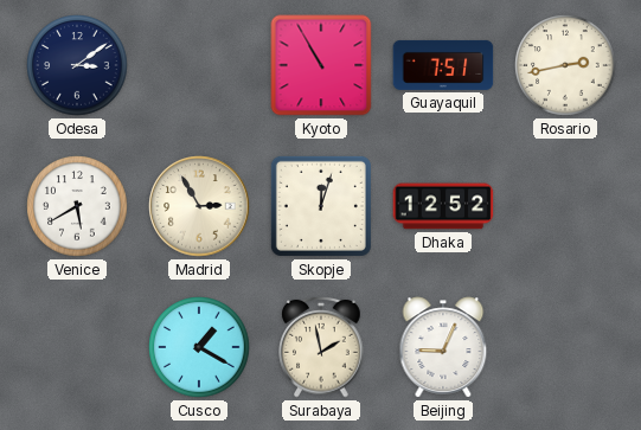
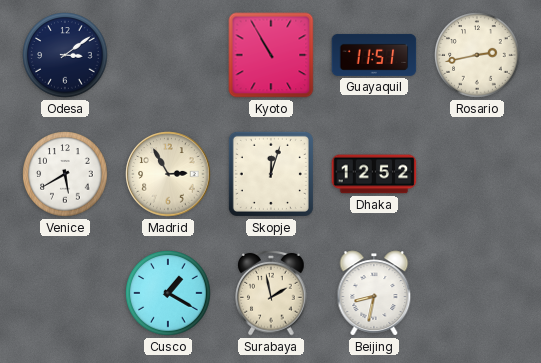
Guayaquil: 7:51 -> 11:51
Beijing: 9:04 -> 8:32
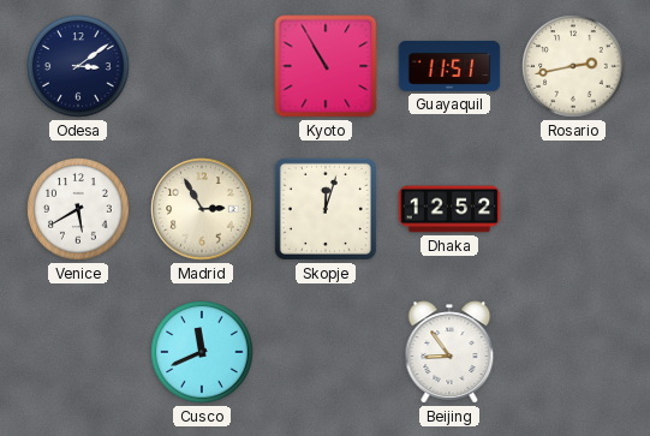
Cusco: 1:20 -> 11:41
Surabaya: 1:58 -> none
Beijing: 8:32 -> 8:54
